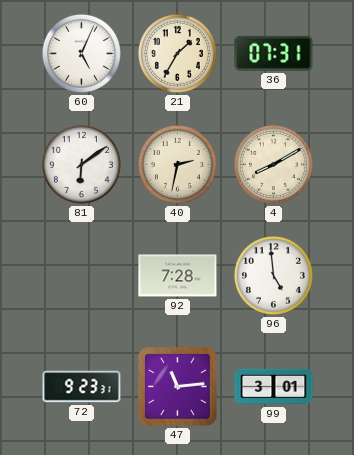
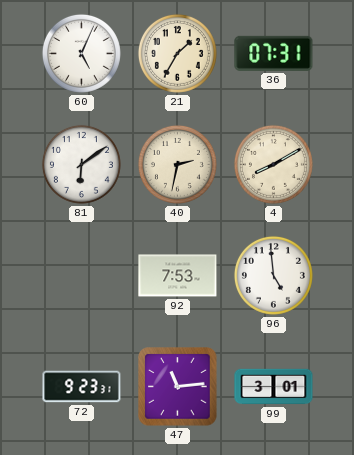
92: 7:28 -> 7:53
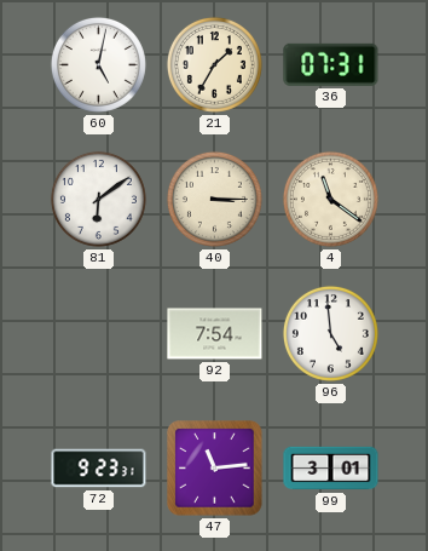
60: 5:04 -> 5:02
40: 2:32 -> 3:15
4: 8:10 -> 11:21
92: 7:53 -> 7:54
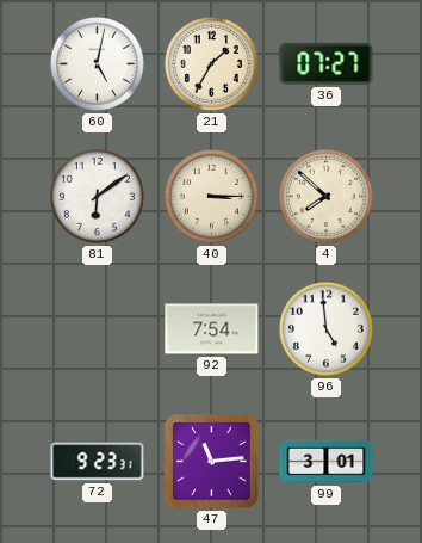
36: 07:31 -> 07:27
4: 11:21 -> 7:52
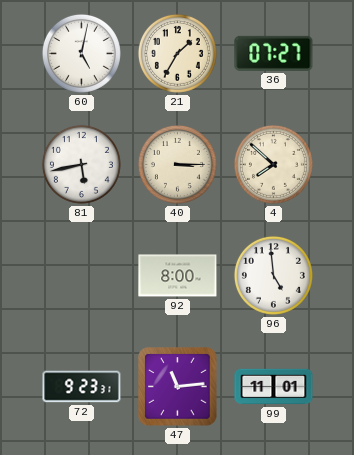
81: 6:09 -> 5:43
92: 7:54 -> 8:00
99: 3:01 -> 11:01
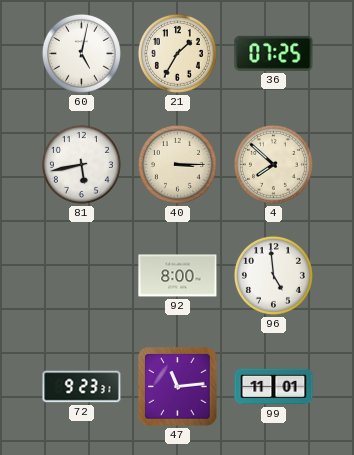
36: 07:27 -> 07:25
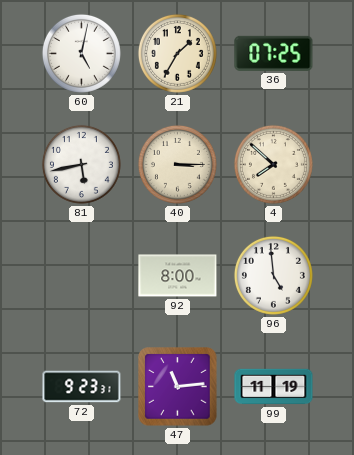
99: 11:01 -> 11:19
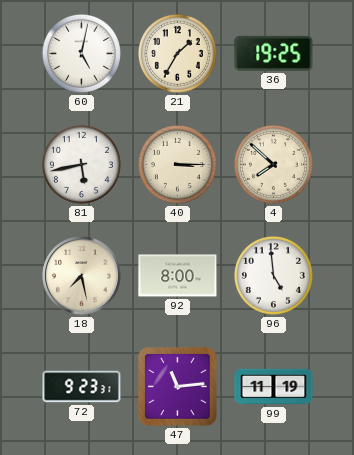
36: 07:25 -> 19:25
18: none -> 7:28
